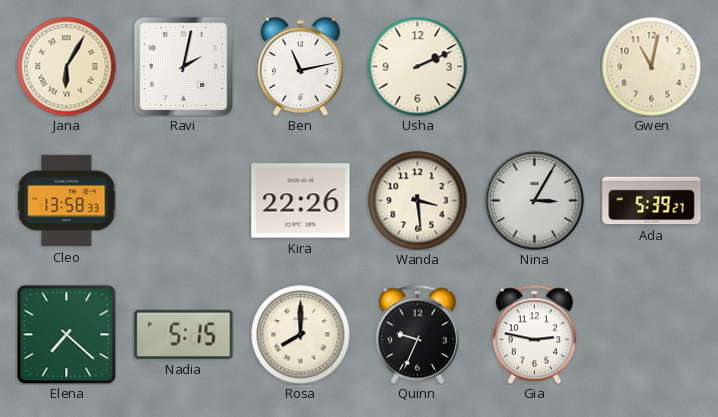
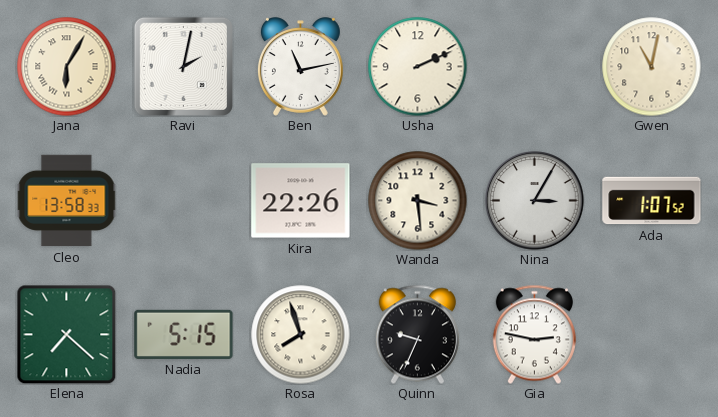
Ada: 5:39 -> 1:07
Rosa: 8:00 -> 7:57
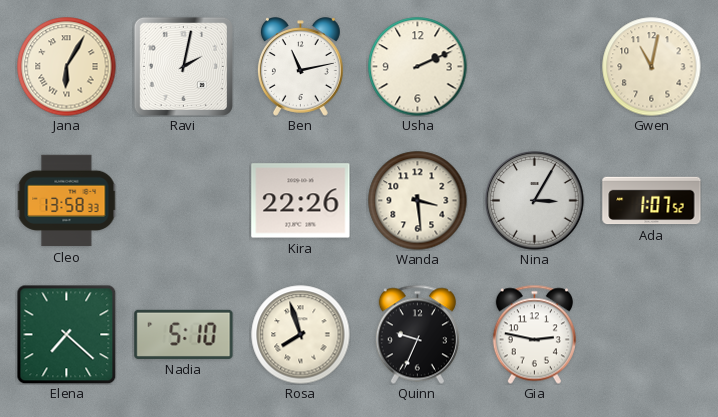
Nadia: 5:15 -> 5:10
